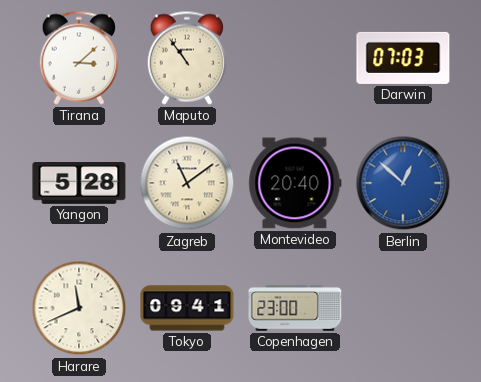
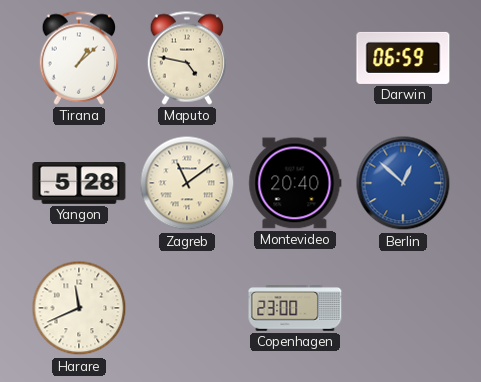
Tirana: 3:08 -> 1:08
Maputo: 10:54 -> 4:47
Darwin: 07:03 -> 06:59
Tokyo: 09:41 -> none
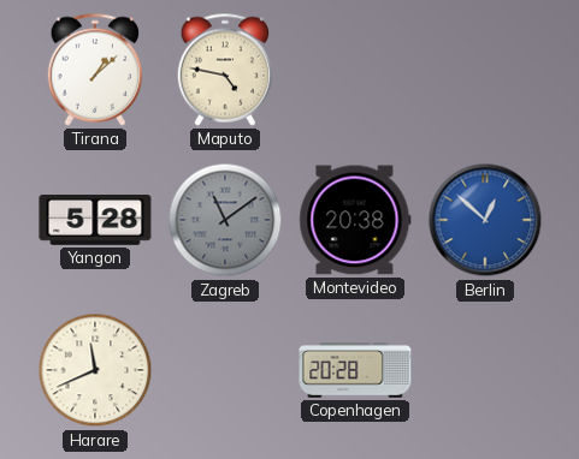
Darwin: 06:59 -> none
Zagreb dial: cream -> grey
Montevideo: 20:40 -> 20:38
Copenhagen: 23:00 -> 20:28
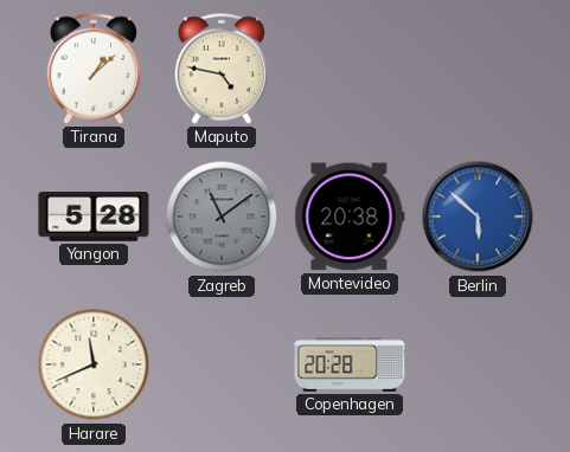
Berlin: 12:52 -> 5:52
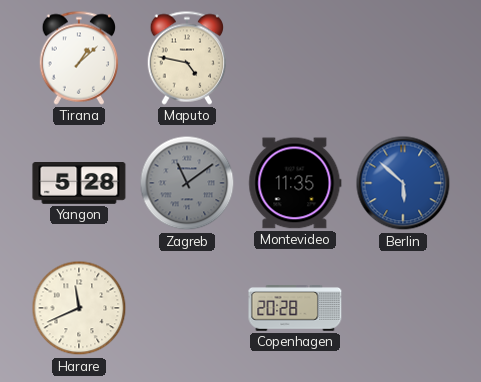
Montevideo: 20:38 -> 11:35
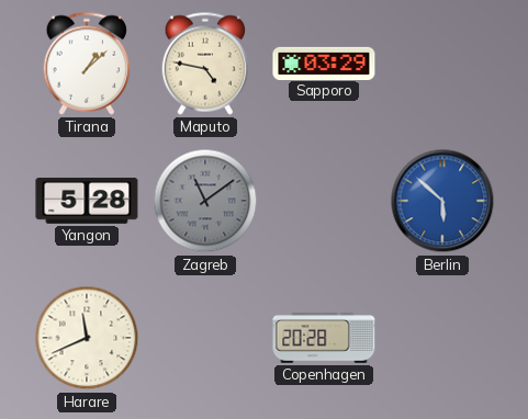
Sapporo: none -> 03:29
Montevideo: 11:35 -> none
